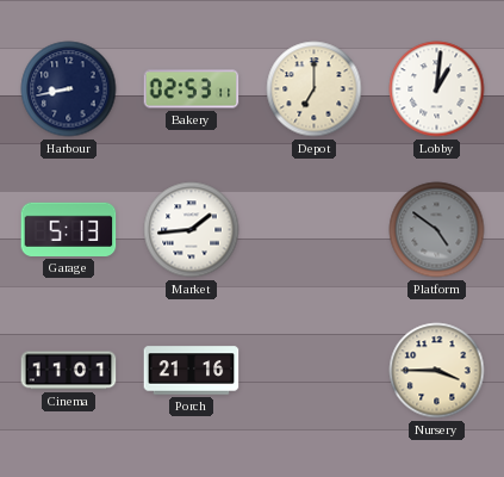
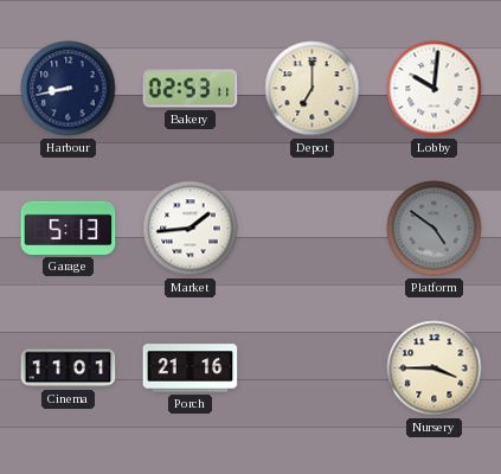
Lobby: 1:01 -> 10:01
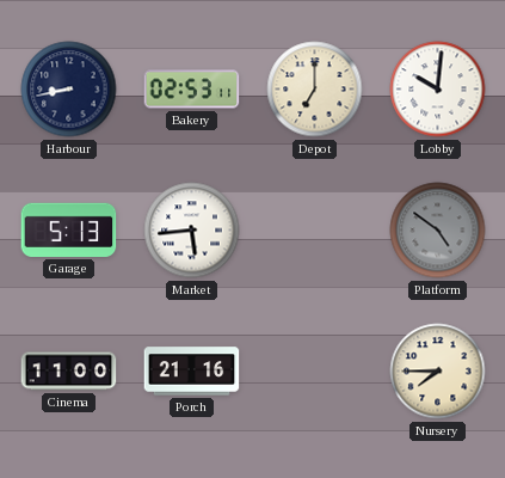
Market: 1:44 -> 5:44
Cinema: 11:01 -> 11:00
Nursery: 3:45 -> 7:45
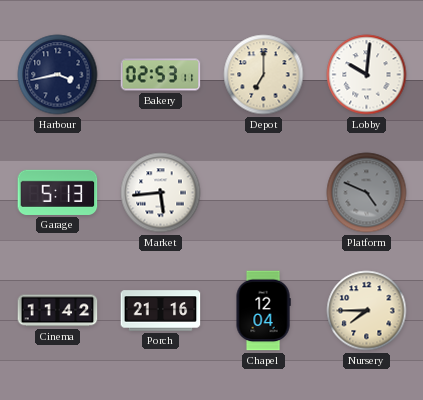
Harbour: 8:43 -> 3:43
Platform: 4:51 -> 4:49
Cinema: 11:00 -> 11:42
Chapel: none -> 12:04
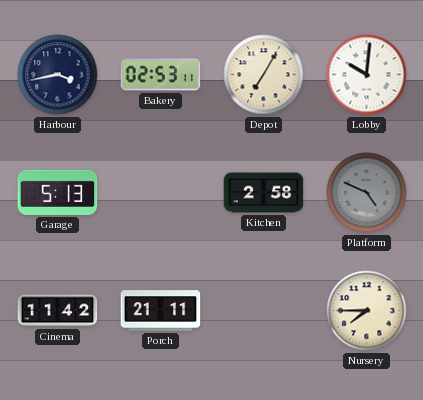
Depot: 7:00 -> 7:05
Market: 5:44 -> none
Kitchen: none -> 2:58
Porch: 21:16 -> 21:11
Chapel: 12:04 -> none
